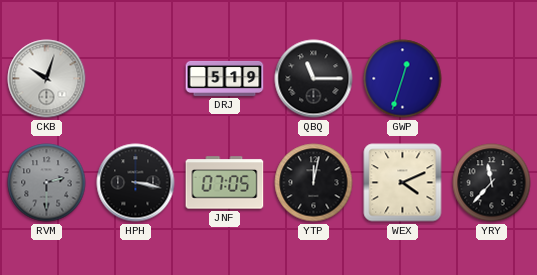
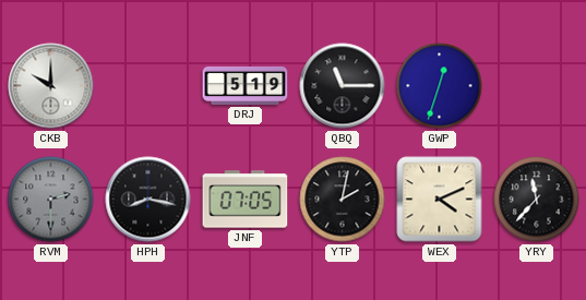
CKB: 10:03 -> 10:00
HPH: 3:17 -> 8:17
YTP: 12:02 -> 2:02
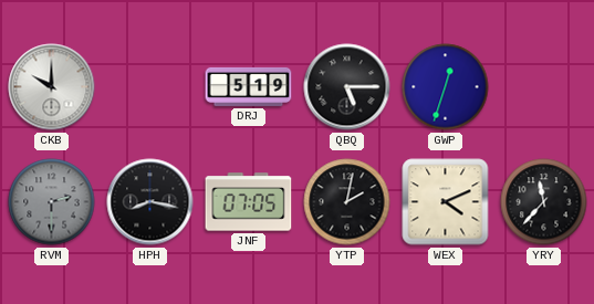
QBQ: 11:15 -> 5:15
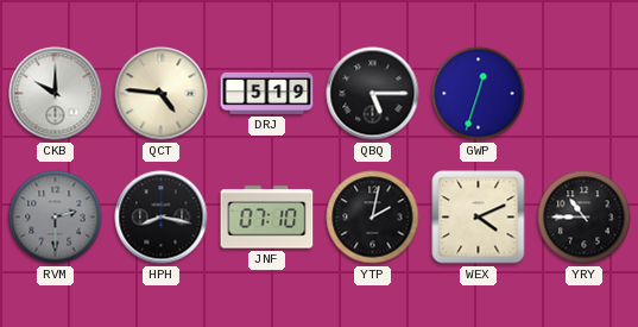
QCT: none -> 4:46
JNF: 07:05 -> 07:10
YRY: 11:37 -> 10:45
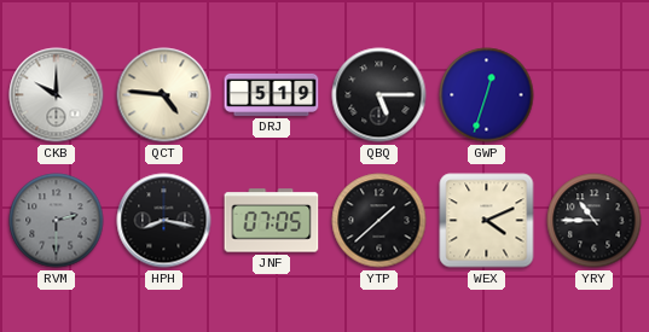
JNF: 07:10 -> 07:05
YTP: 2:02 -> 1:38
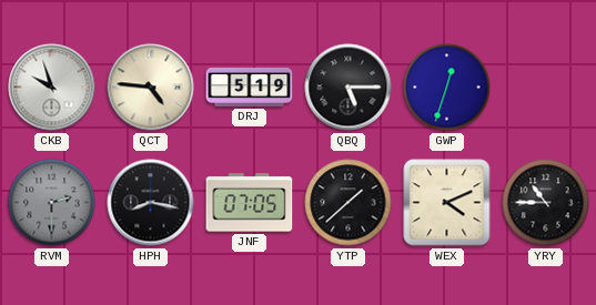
CKB: 10:00 -> 9:57
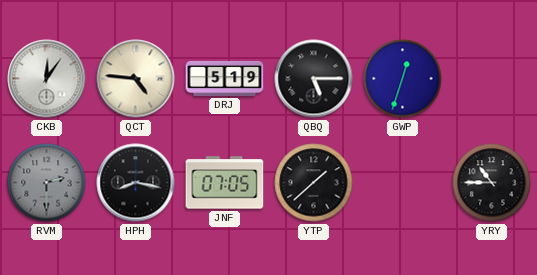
CKB: 9:57 -> 12:06
WEX: 4:11 -> none
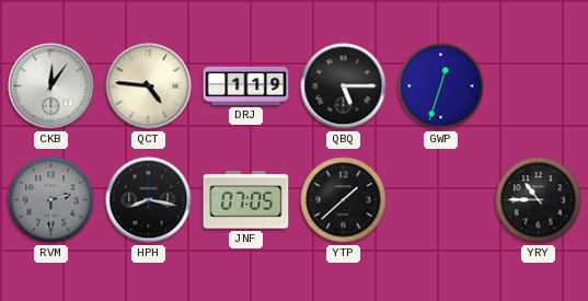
DRJ: 5:19 -> 1:19
